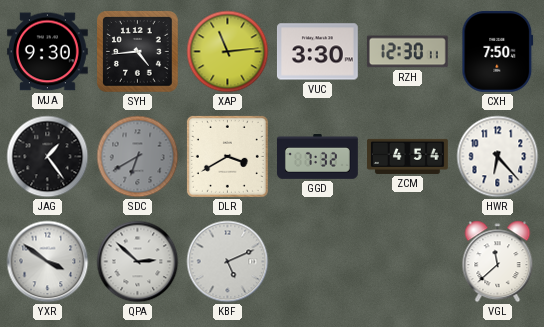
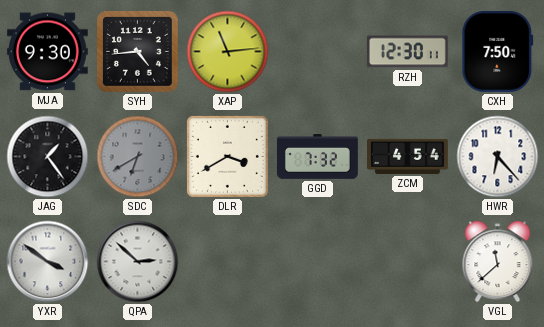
VUC: 3:30 -> none
KBF: 5:11 -> none
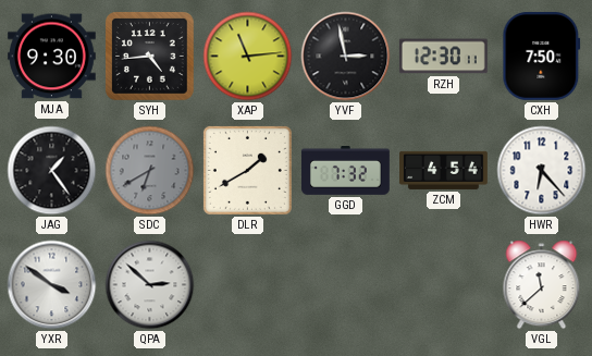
YVF: none -> 2:58
DLR: 3:40 -> 1:40
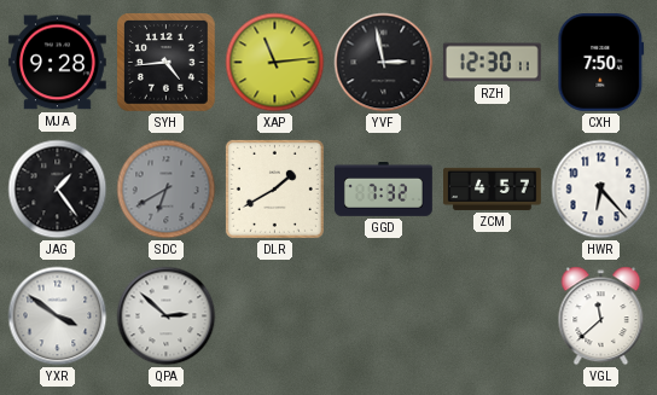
MJA: 9:30 -> 9:28
ZCM: 4:54 -> 4:57
